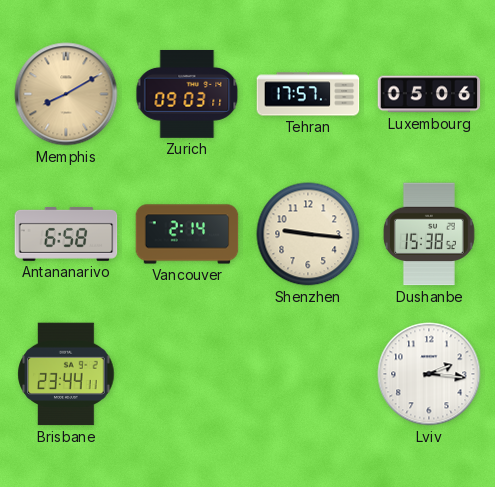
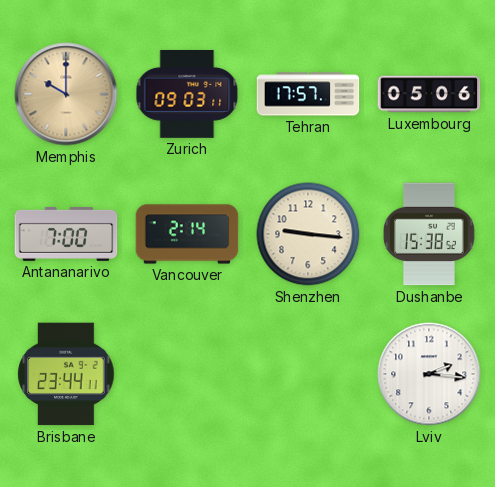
Memphis: 8:10 -> 10:00
Antananarivo: 6:58 -> 7:00
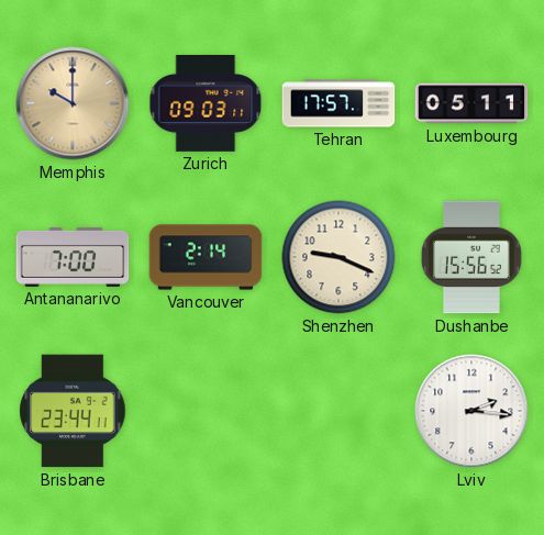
Luxembourg: 05:06 -> 05:11
Shenzhen: 9:16 -> 9:19
Dushanbe: 15:38 -> 15:56
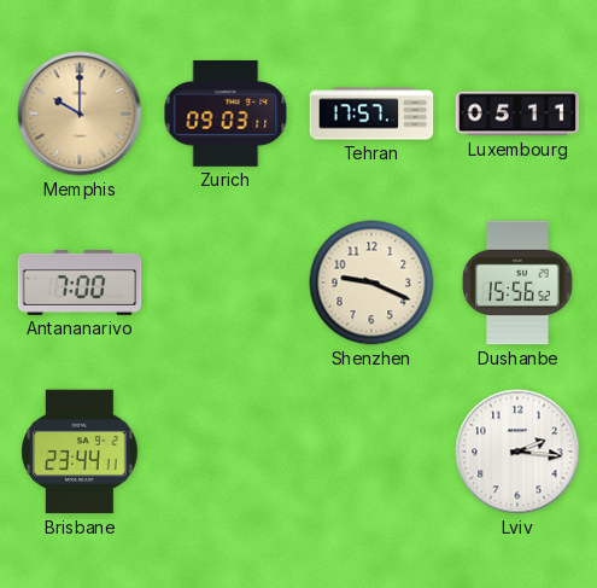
Vancouver: 2:14 -> none
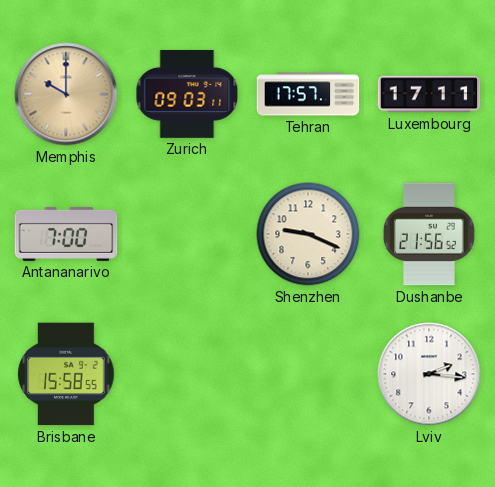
Luxembourg: 05:11 -> 17:11
Dushanbe: 15:56 -> 21:56
Brisbane: 23:44 -> 15:58
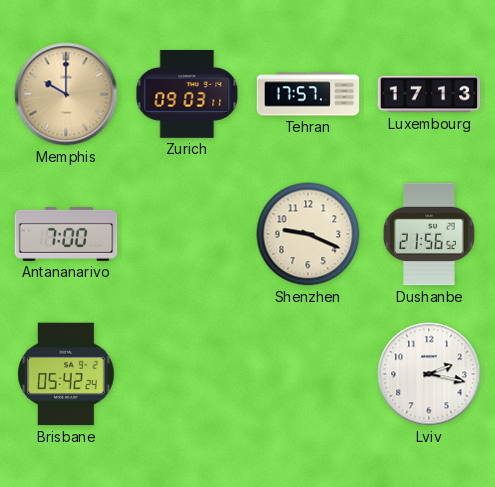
Luxembourg: 17:11 -> 17:13
Brisbane: 15:58 -> 05:42
Lviv: 2:16 -> 2:17
